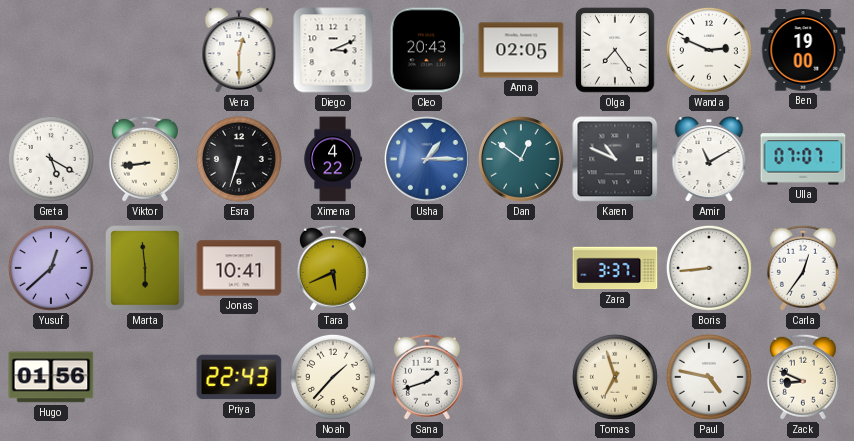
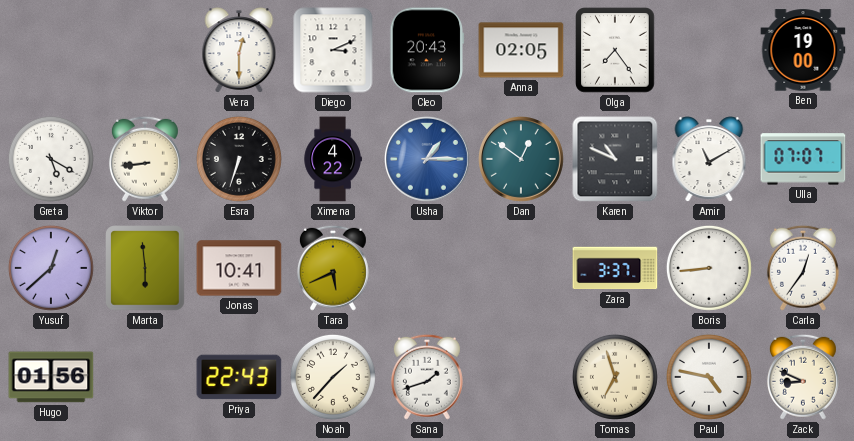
Wanda: 2:49 -> none
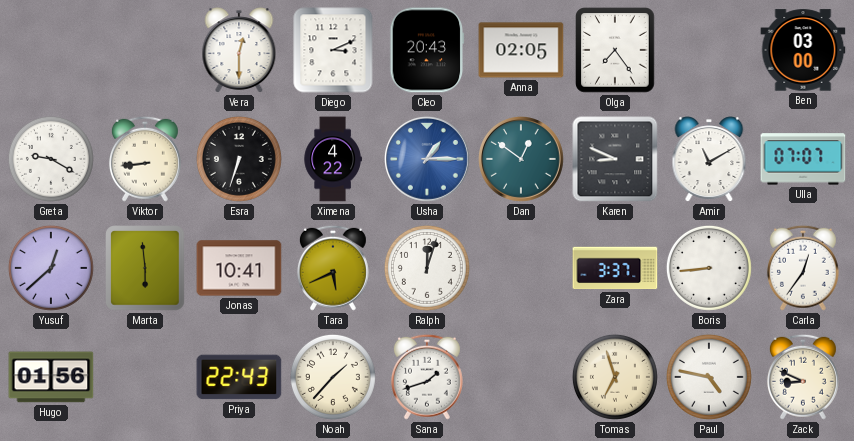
Ben: 19:00 -> 03:00
Greta: 5:20 -> 9:20
Karen: 10:49 -> 8:49
Ralph: none -> 12:03
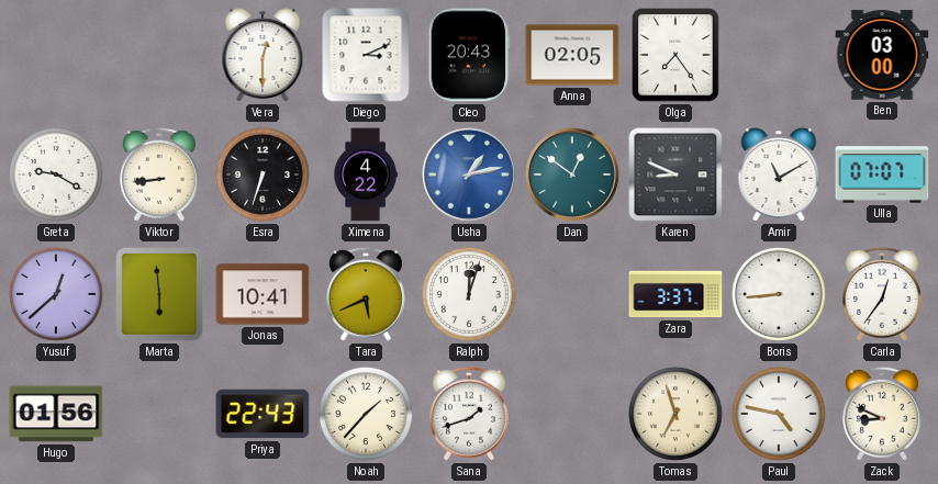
Usha: 1:15 -> 1:13
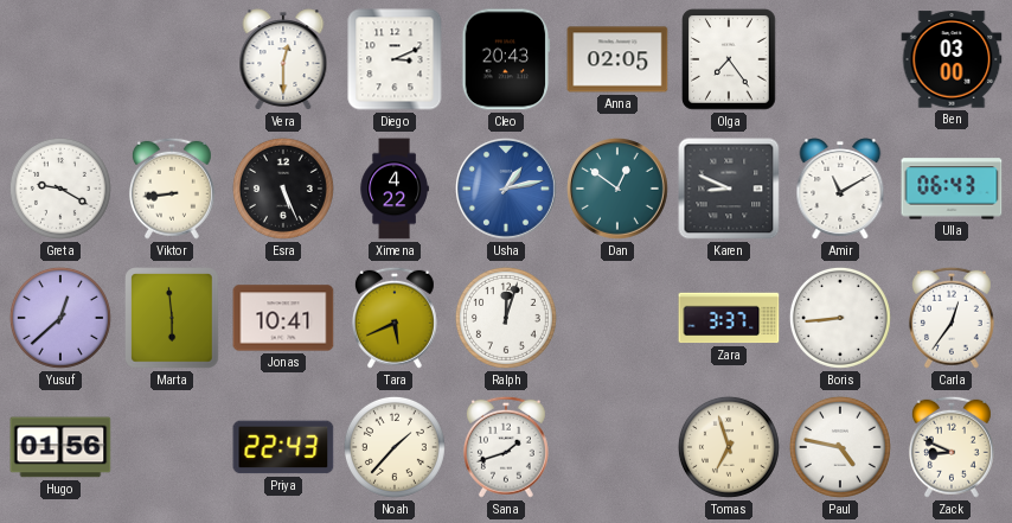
Esra: 6:33 -> 5:26
Ulla: 07:07 -> 06:43
